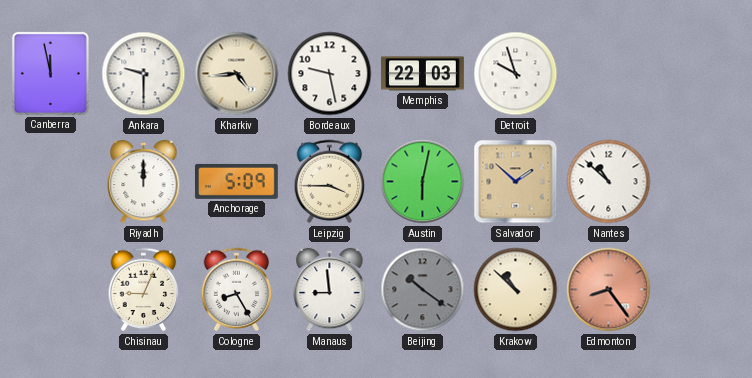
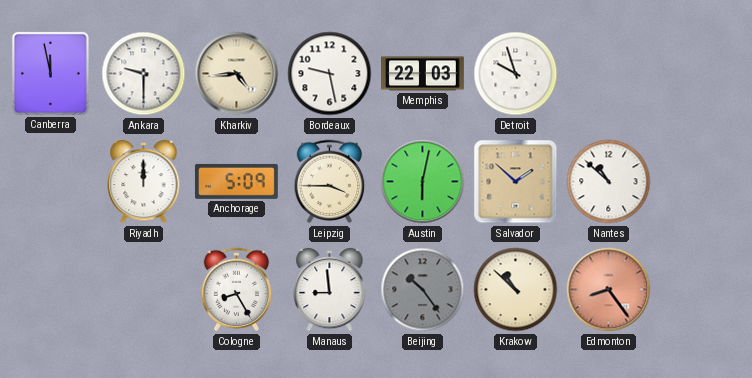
Chisinau: 9:04 -> none
Beijing: 10:21 -> 10:24
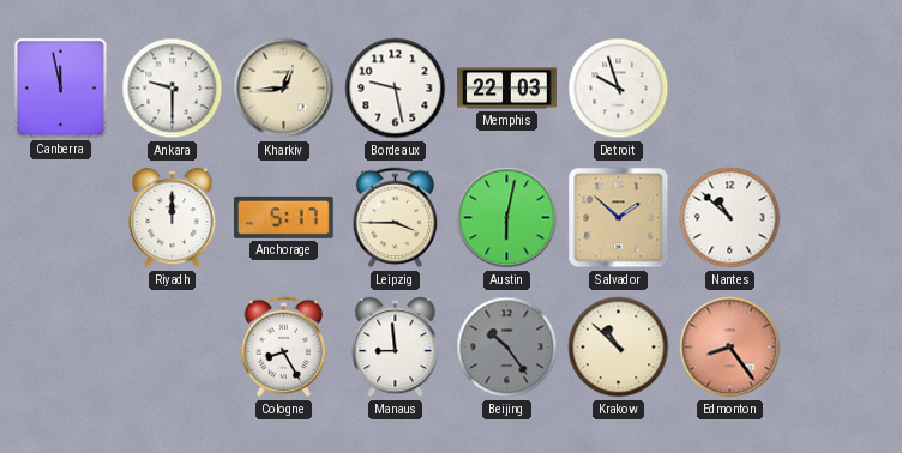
Kharkiv: 4:44 -> 12:44
Anchorage: 5:09 -> 5:17
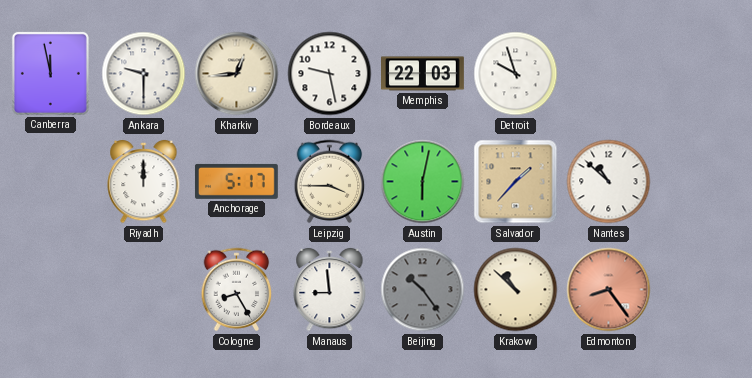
Salvador: 1:52 -> 1:37
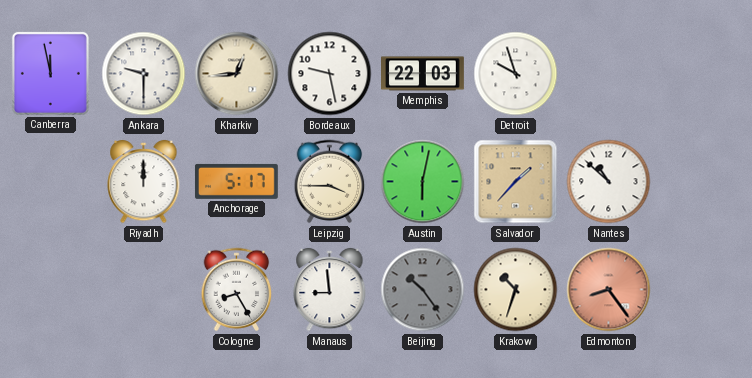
Krakow: 10:52 -> 10:33
